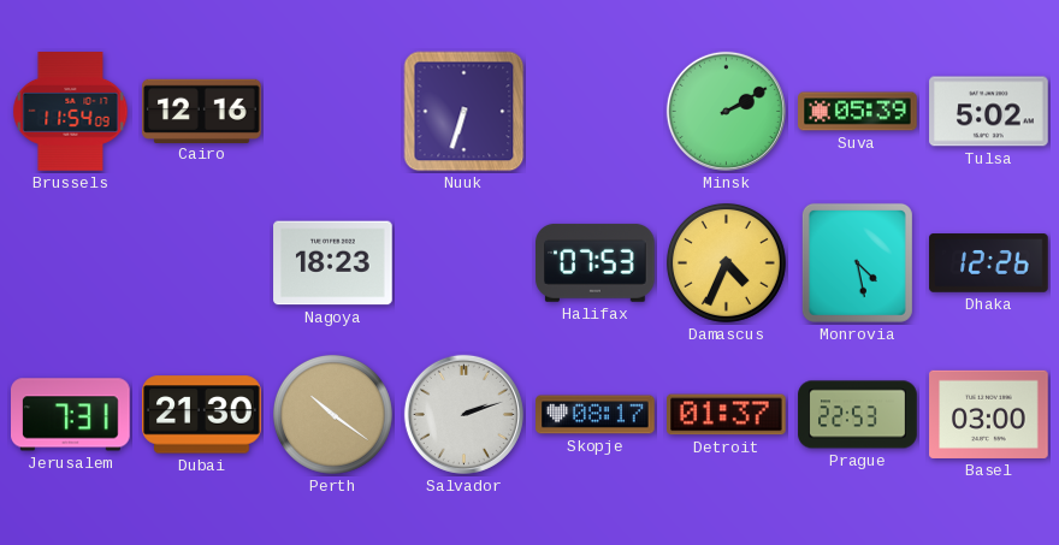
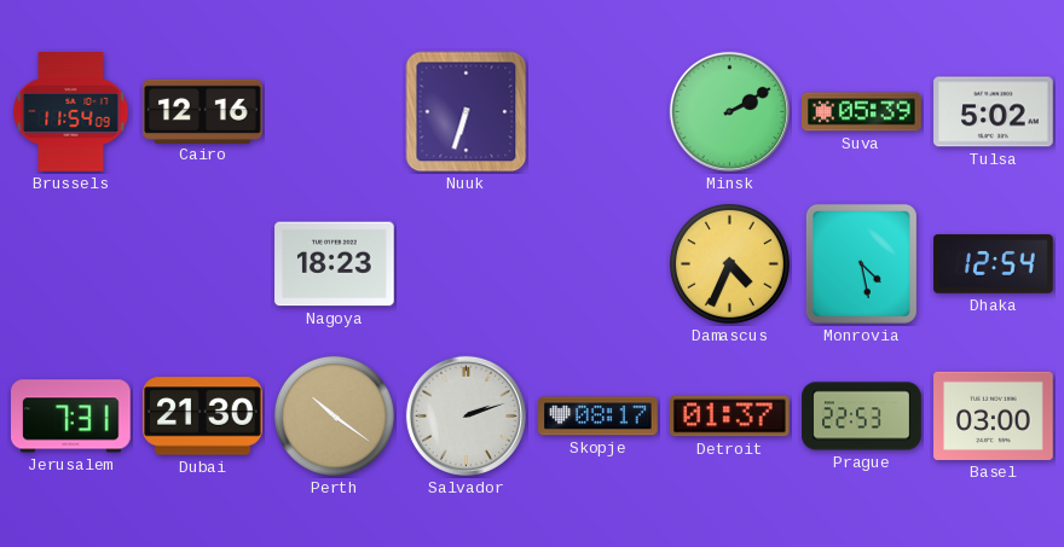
Halifax: 07:53 -> none
Dhaka: 12:26 -> 12:54
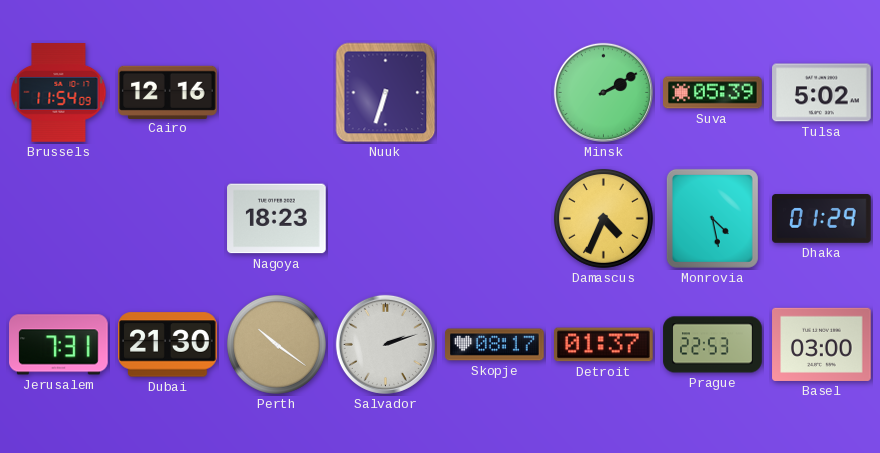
Dhaka: 12:54 -> 01:29
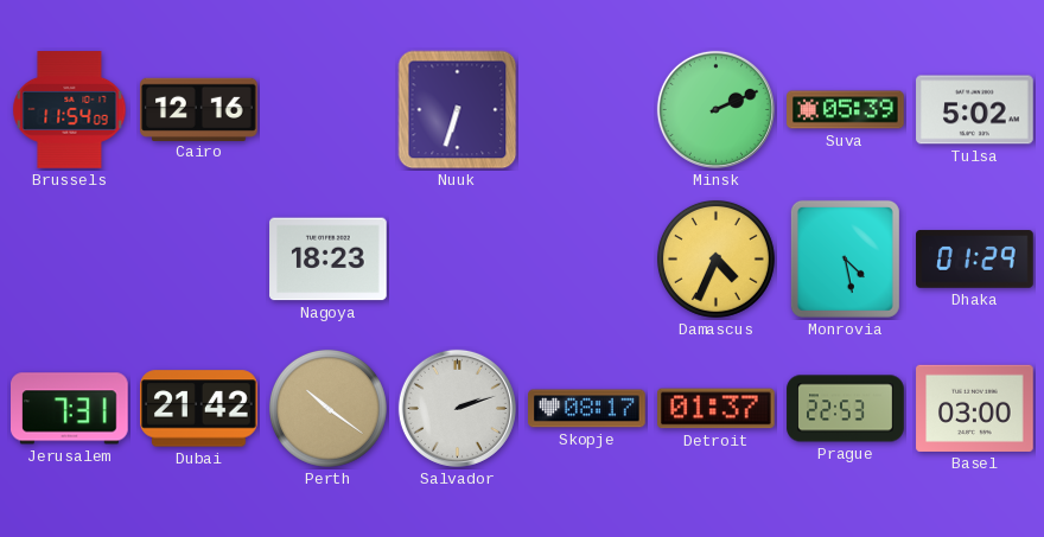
Minsk: 2:10 -> 2:11
Dubai: 21:30 -> 21:42
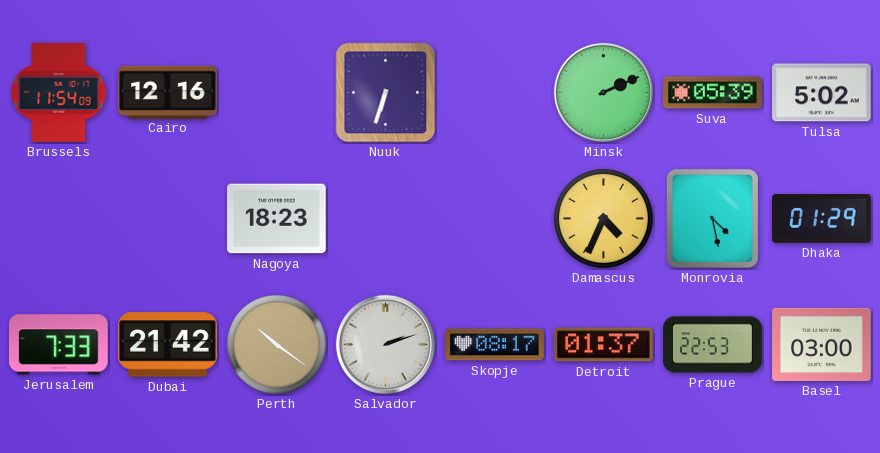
Jerusalem: 7:31 -> 7:33
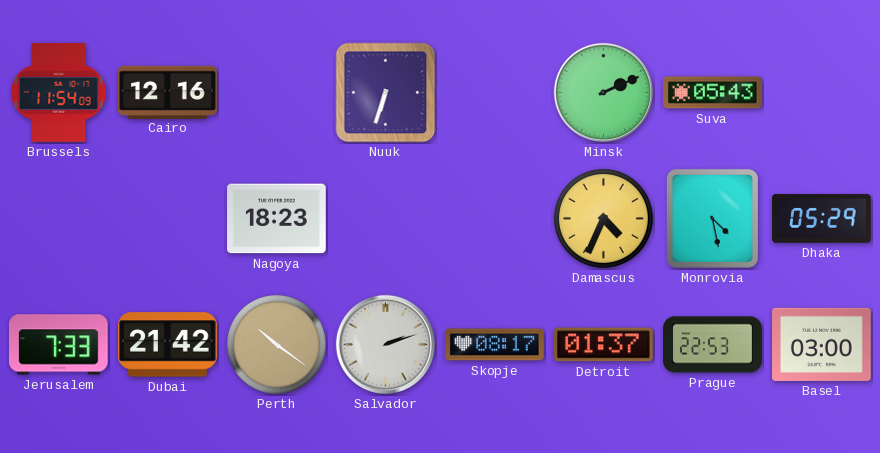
Suva: 05:39 -> 05:43
Tulsa: 5:02 -> none
Dhaka: 01:29 -> 05:29
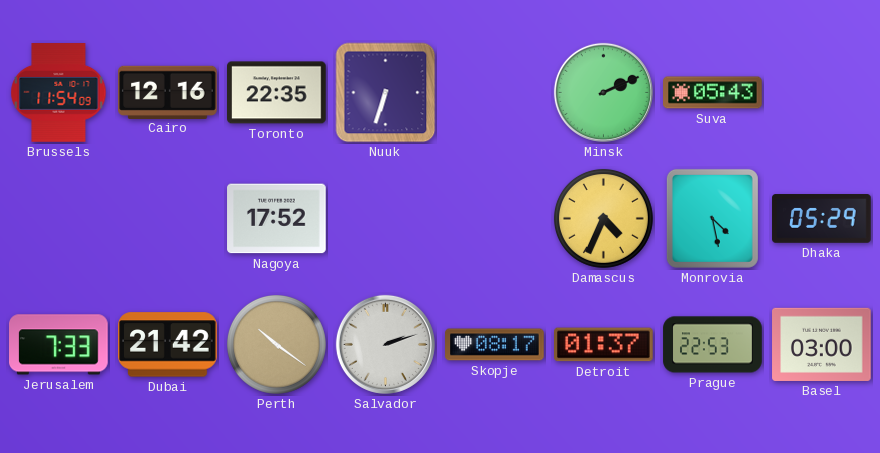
Toronto: none -> 22:35
Nagoya: 18:23 -> 17:52
